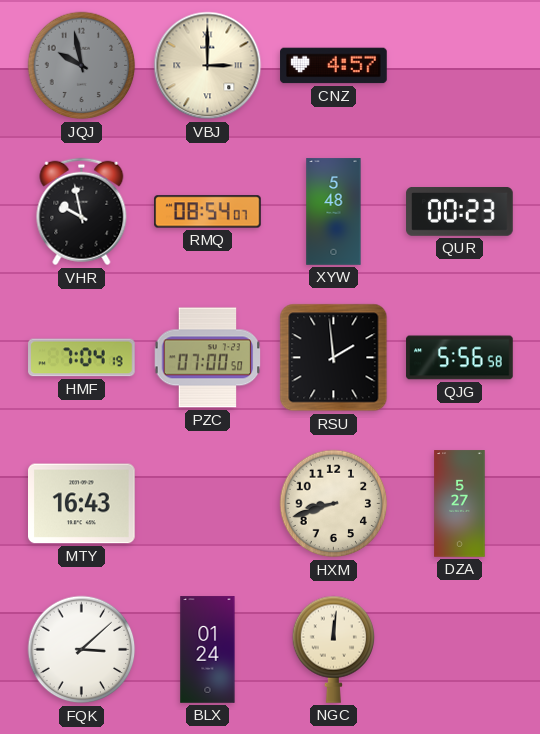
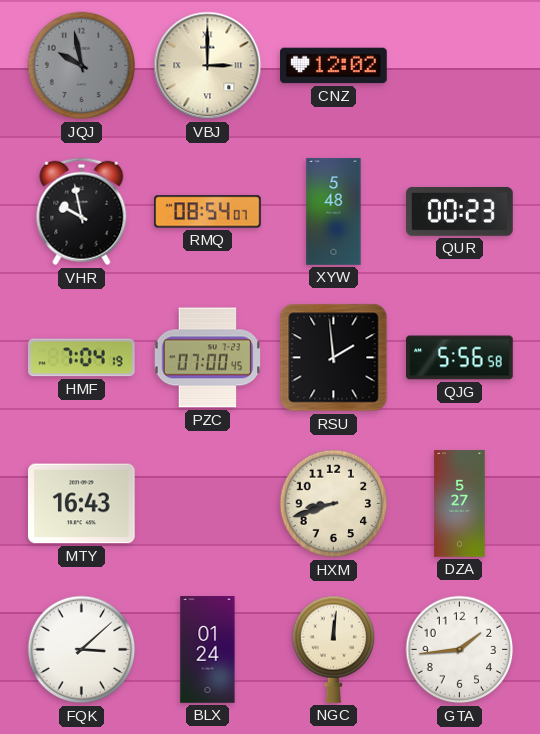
CNZ: 4:57 -> 12:02
PZC: 07:00:50 -> 07:00:45
GTA: none -> 1:44
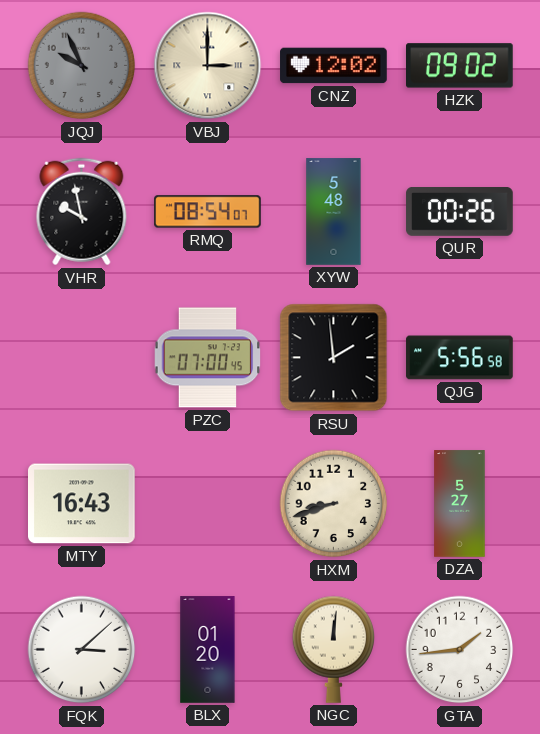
JQJ: 9:58 -> 9:56
HZK: none -> 09:02
QUR: 00:23 -> 00:26
HMF: 7:04 -> none
BLX: 01:24 -> 01:20
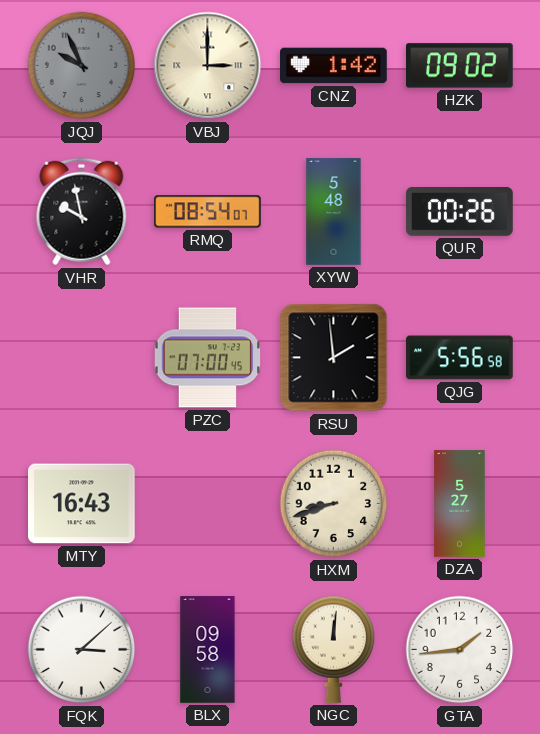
CNZ: 12:02 -> 1:42
BLX: 01:20 -> 09:58
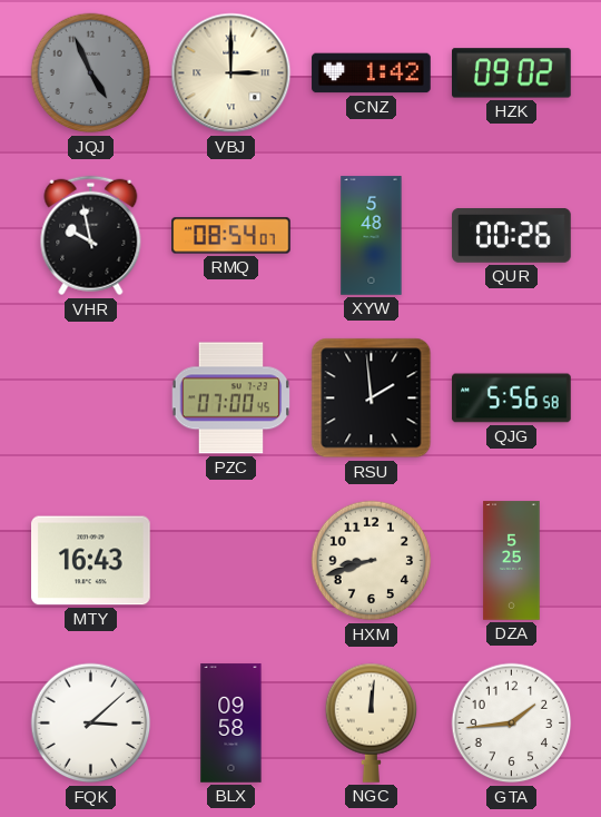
JQJ: 9:56 -> 4:56
DZA: 5:27 -> 5:25
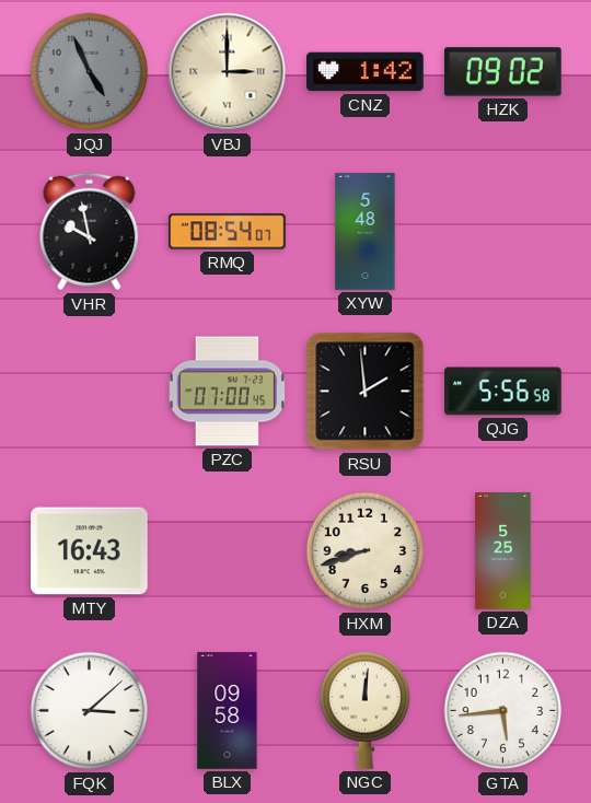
QUR: 00:26 -> none
GTA: 1:44 -> 5:44
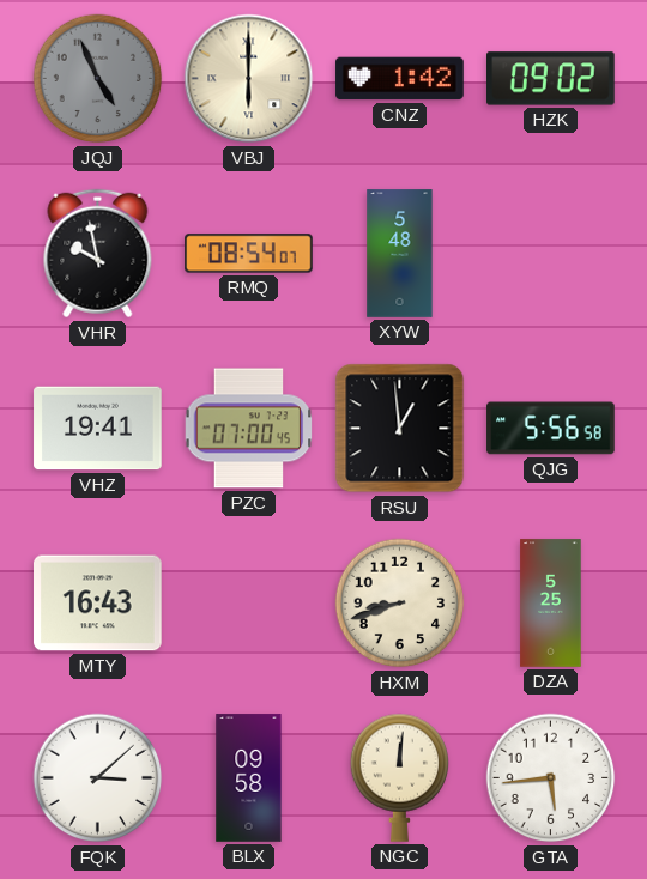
VBJ: 3:00 -> 6:00
VHZ: none -> 19:41
RSU: 1:59 -> 12:59
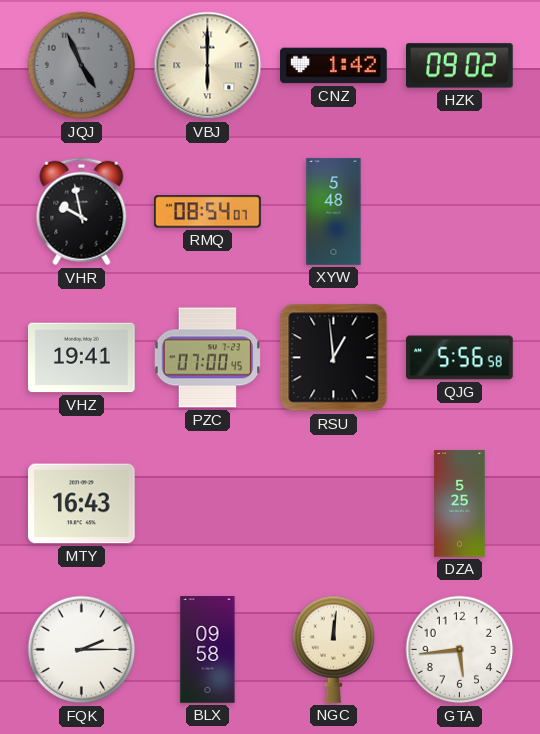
HXM: 8:42 -> none
FQK: 3:08 -> 2:15
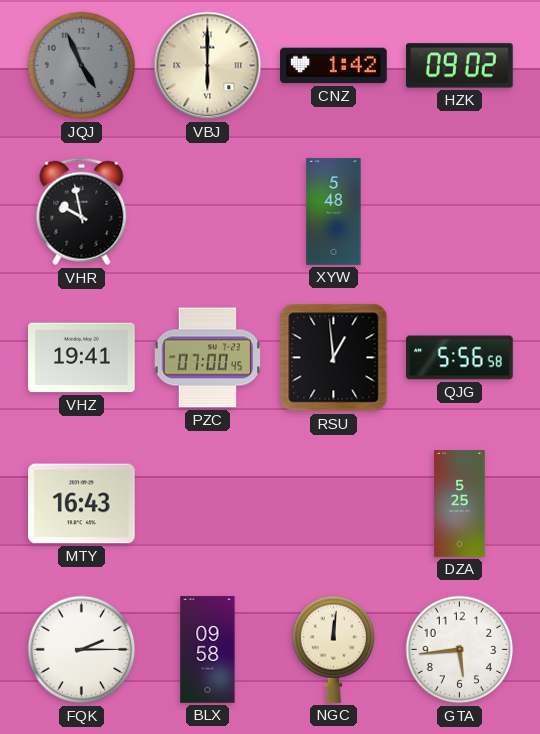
RMQ: 08:54 -> none
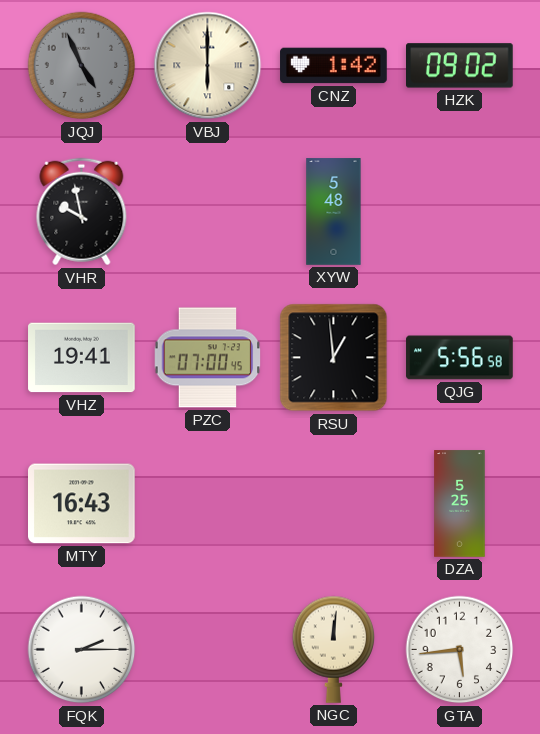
BLX: 09:58 -> none
